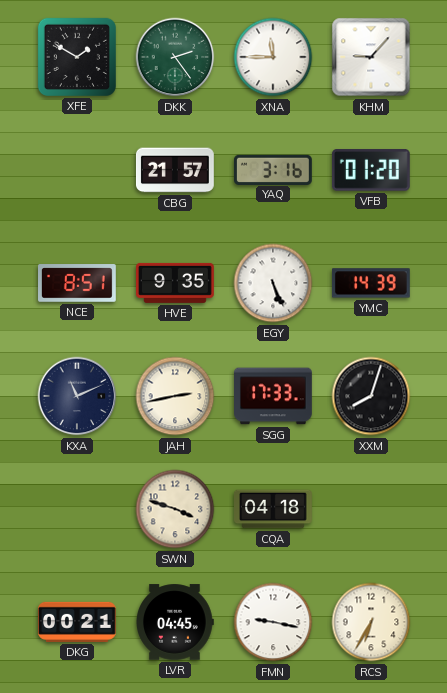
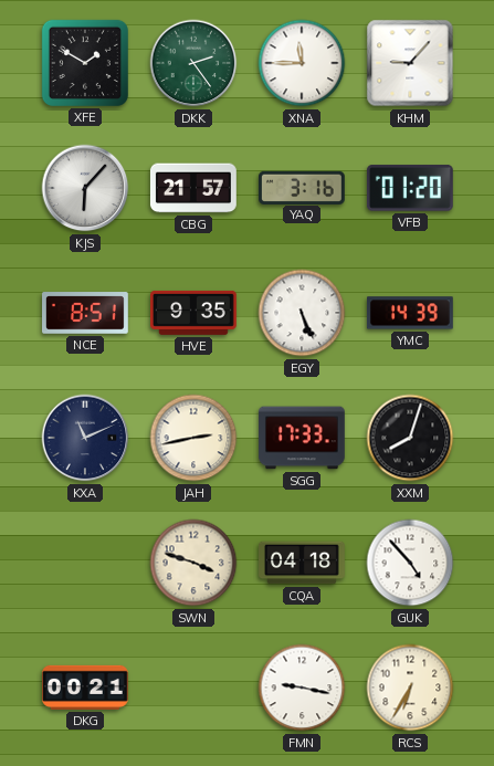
KJS: none -> 6:07
GUK: none -> 4:53
LVR: 04:45 -> none
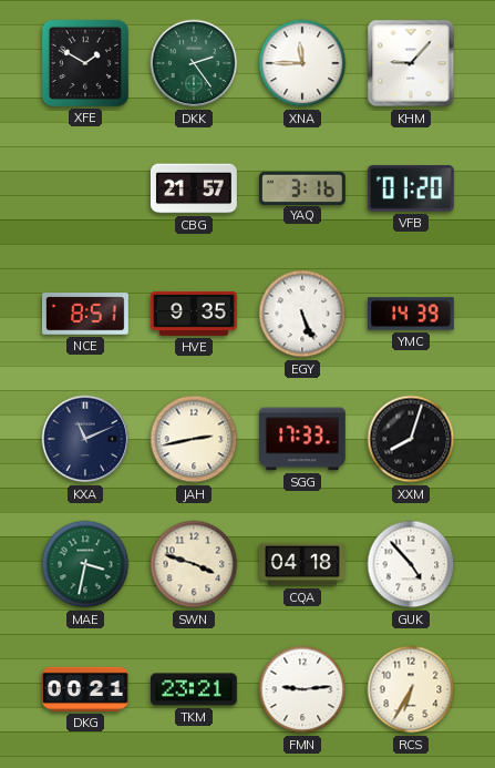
KJS: 6:07 -> none
MAE: none -> 3:32
TKM: none -> 23:21
FMN: 9:17 -> 9:14
